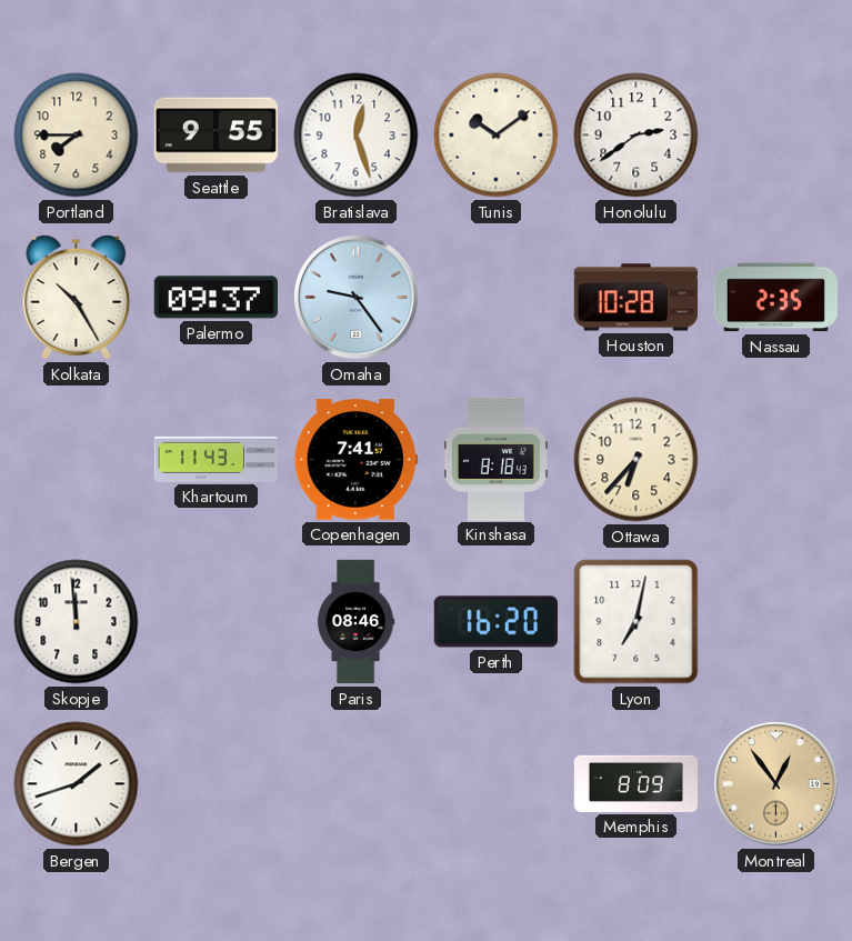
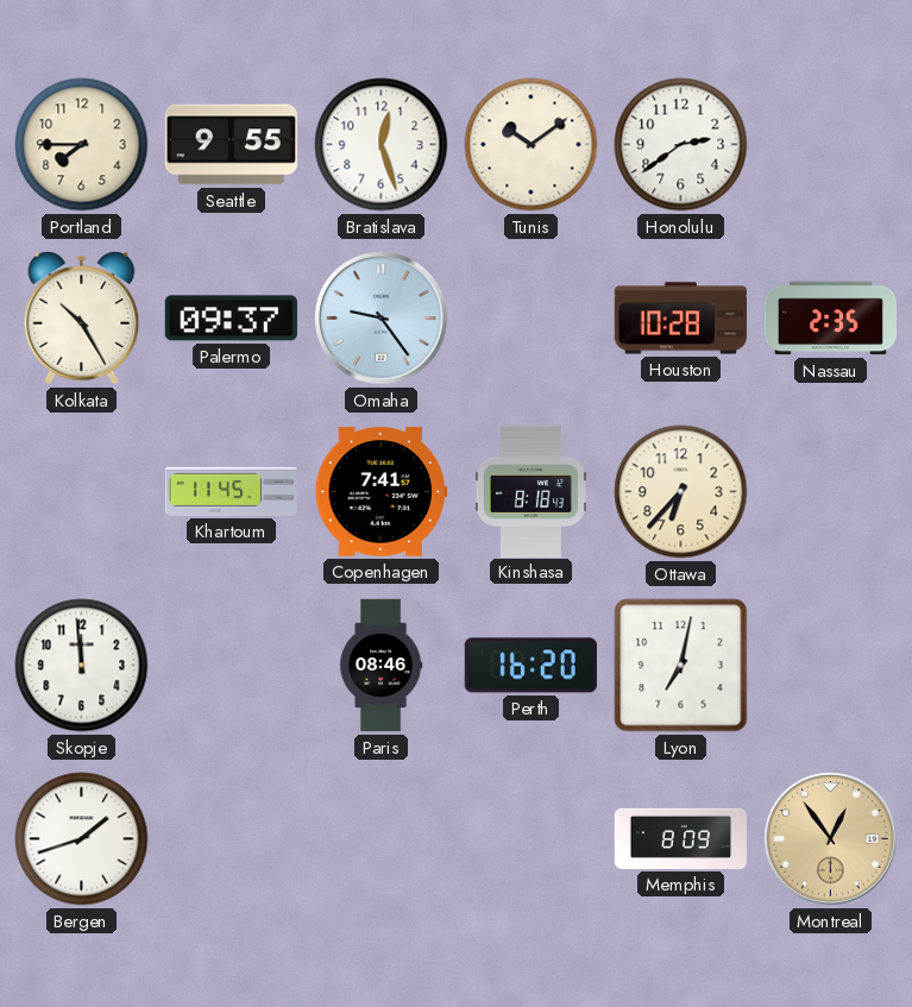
Khartoum: 11:43 -> 11:45
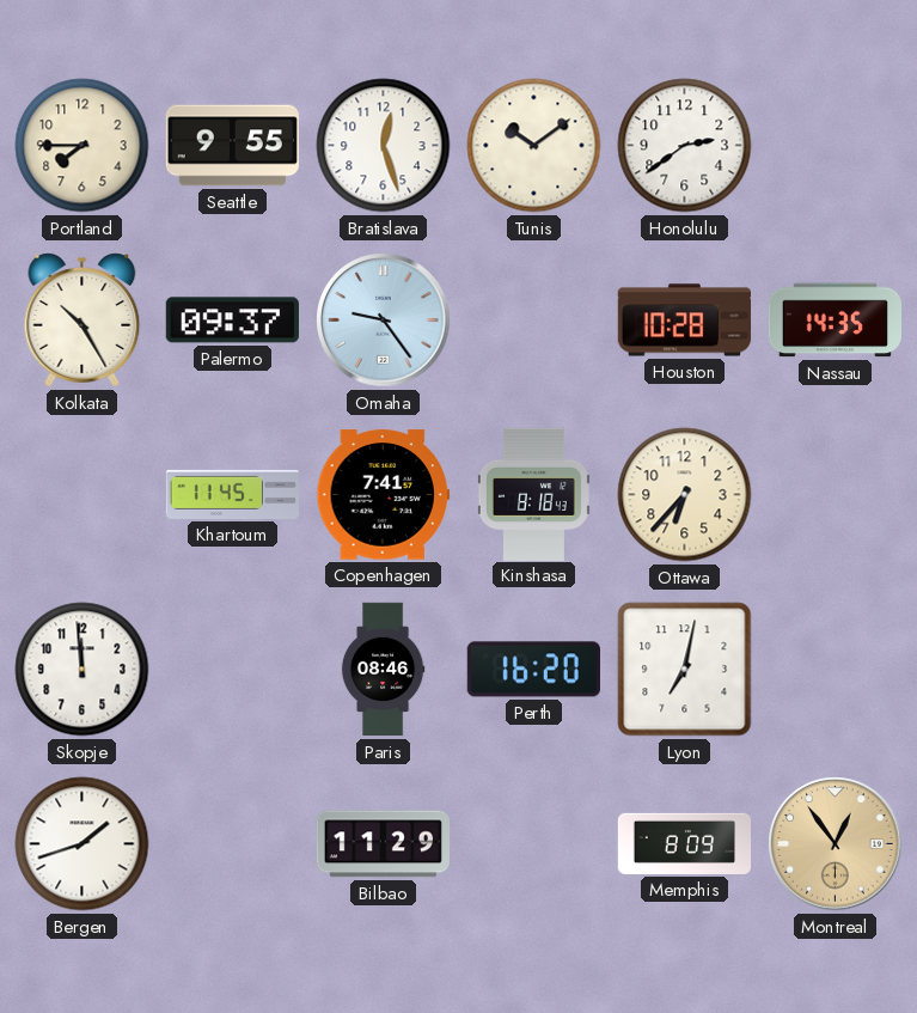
Nassau: 2:35 -> 14:35
Bilbao: none -> 11:29
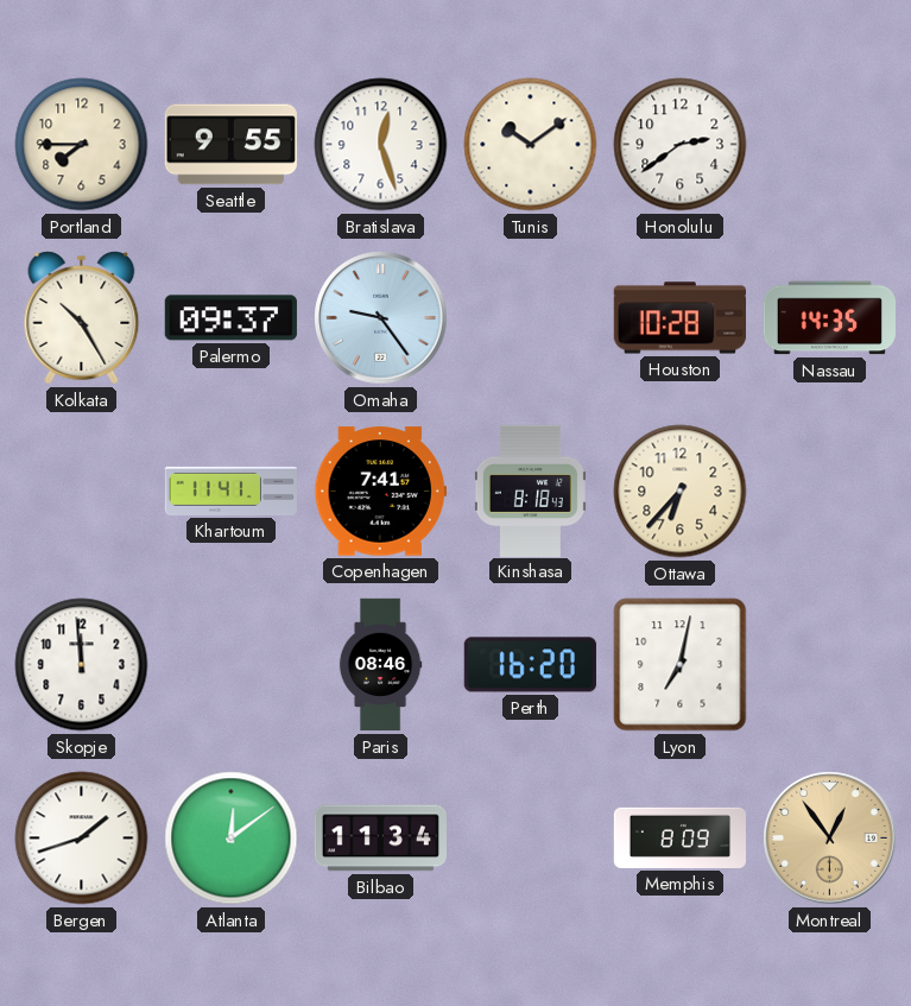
Khartoum: 11:45 -> 11:41
Atlanta: none -> 12:09
Bilbao: 11:29 -> 11:34
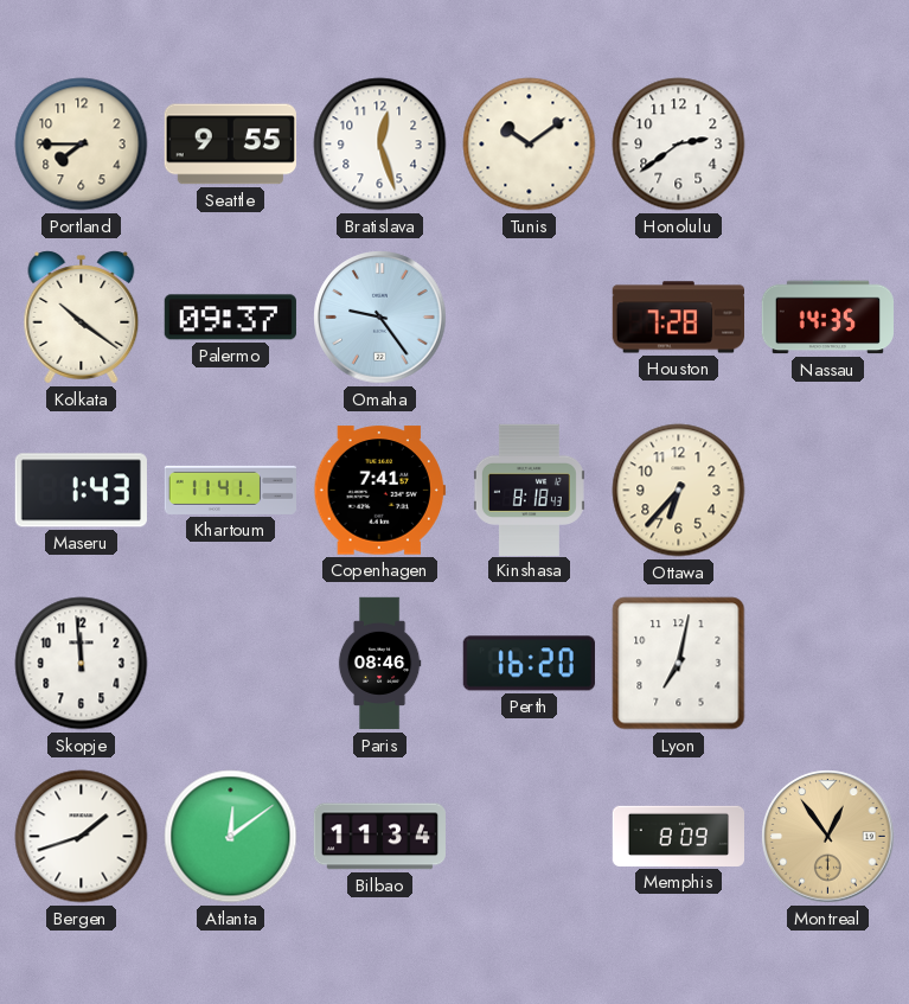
Kolkata: 10:25 -> 10:21
Houston: 10:28 -> 7:28
Maseru: none -> 1:43
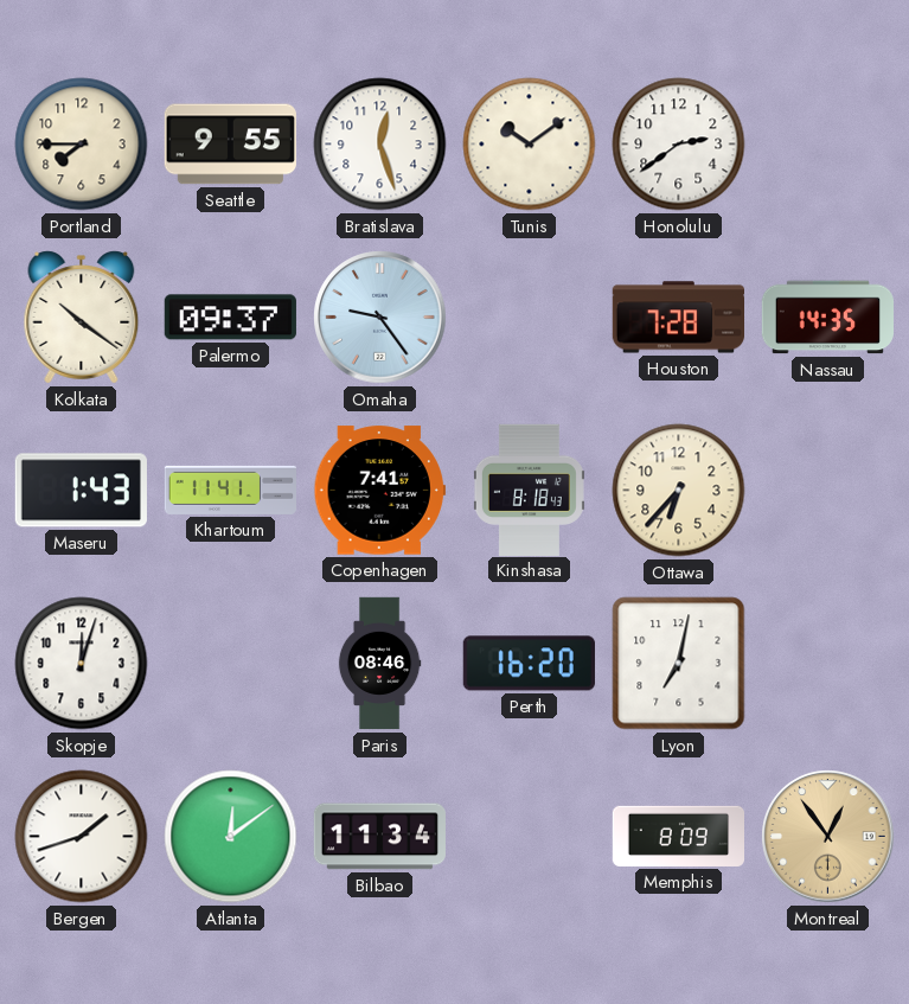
Skopje: 11:59 -> 12:03
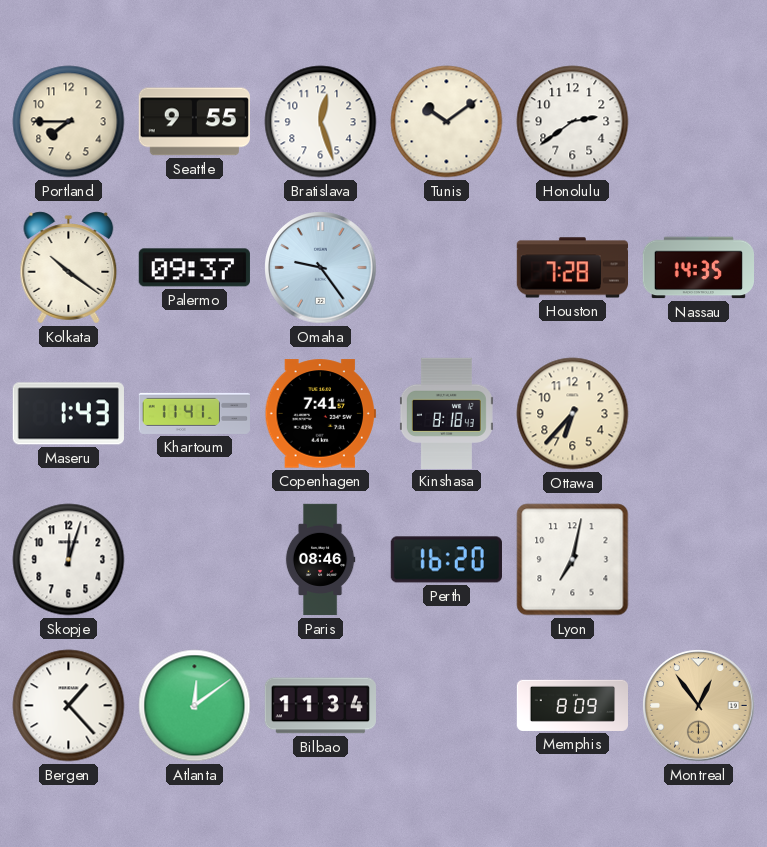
Bergen: 1:42 -> 1:23
